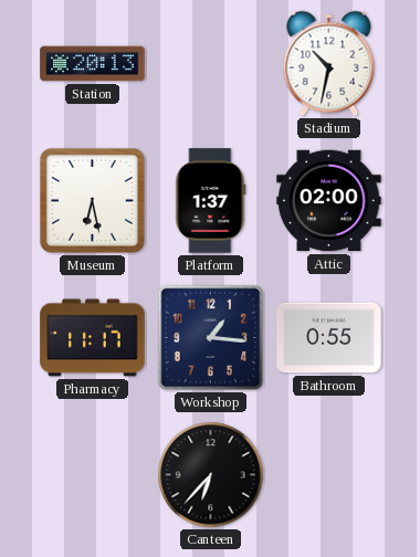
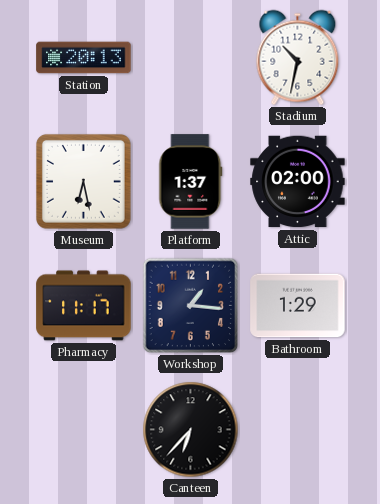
Bathroom: 0:55 -> 1:29
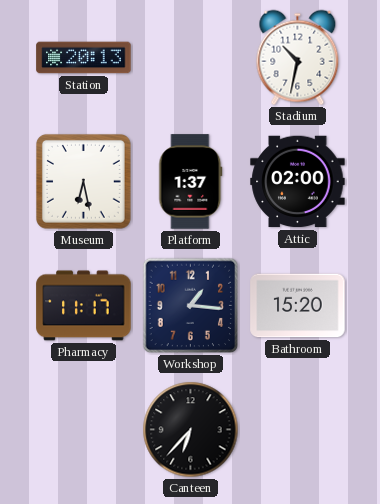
Bathroom: 1:29 -> 15:20
